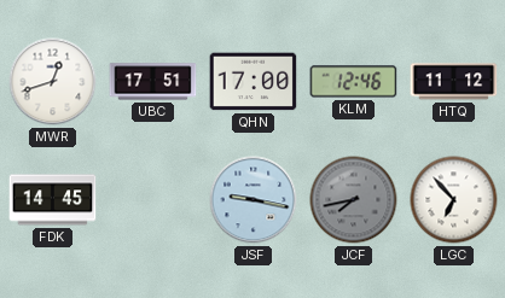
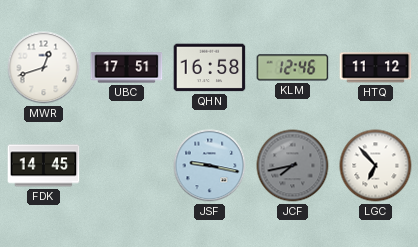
QHN: 17:00 -> 16:58
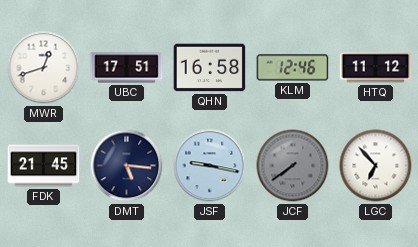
FDK: 14:45 -> 21:45
DMT: none -> 5:16
JCF: 7:43 -> 7:39
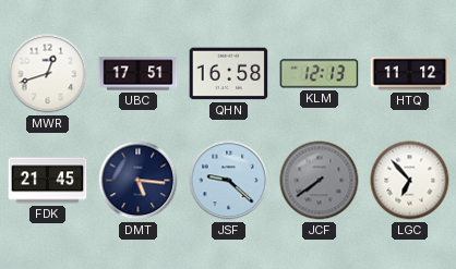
KLM: 12:46 -> 12:13
JSF: 9:17 -> 9:22
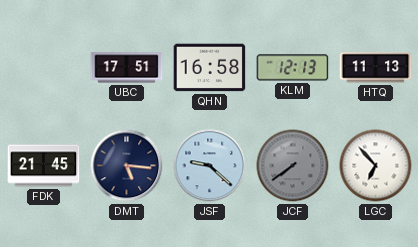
MWR: 12:42 -> none
HTQ: 11:12 -> 11:13
